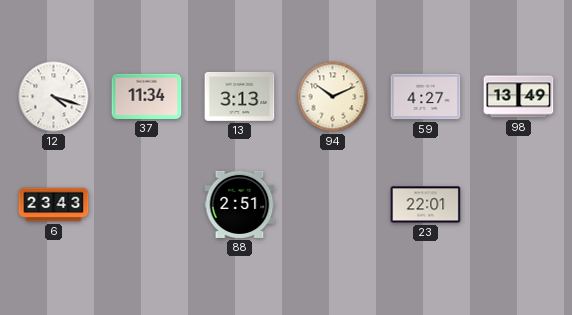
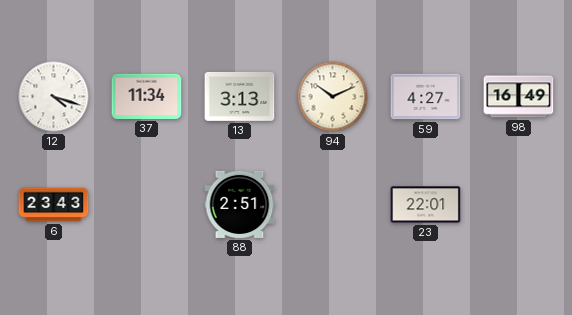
98: 13:49 -> 16:49
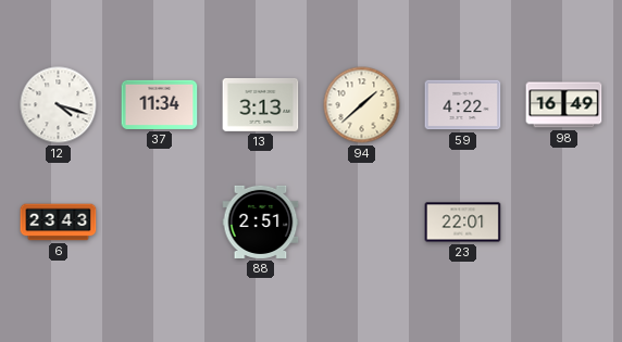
94: 10:11 -> 1:38
59: 4:27 -> 4:22
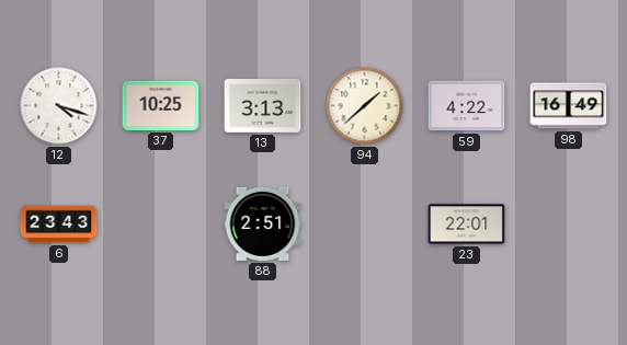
37: 11:34 -> 10:25
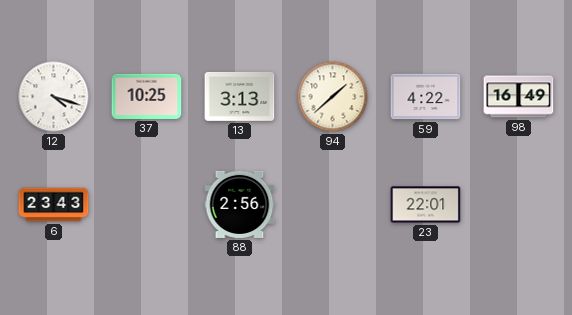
88: 2:51 -> 2:56
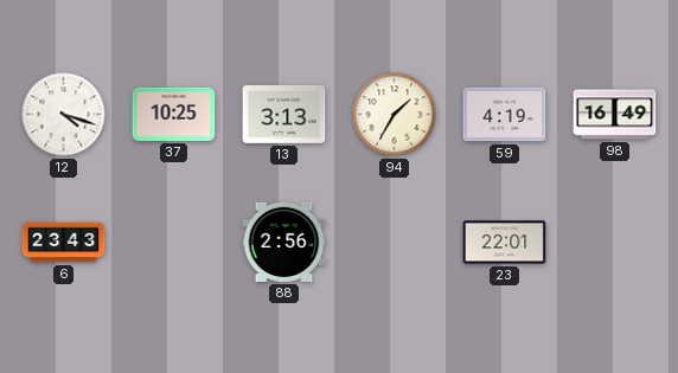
94: 1:38 -> 1:35
59: 4:22 -> 4:19
